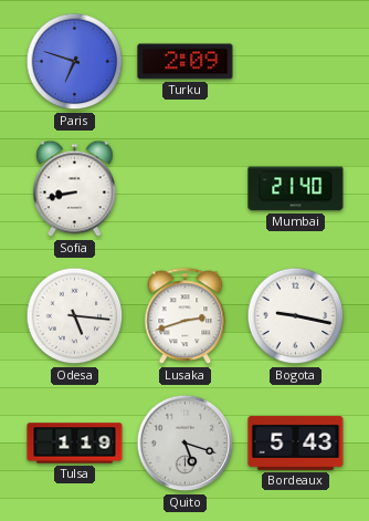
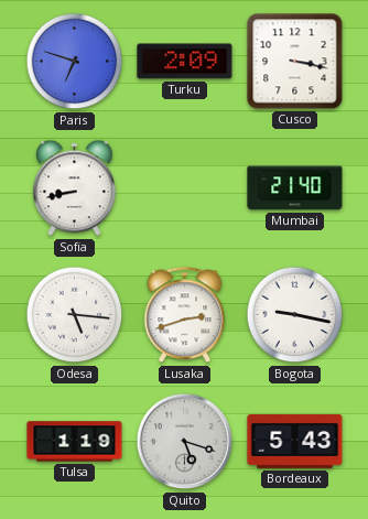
Cusco: none -> 3:17
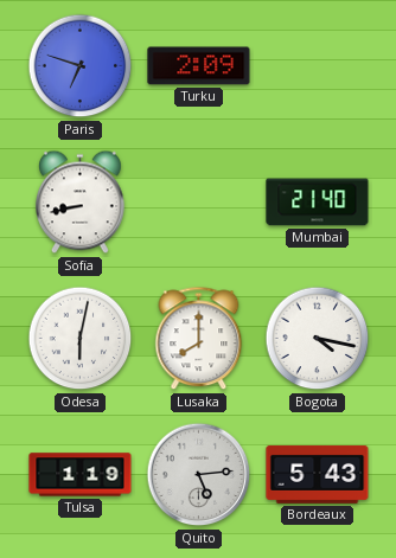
Cusco: 3:17 -> none
Odesa: 5:16 -> 6:02
Lusaka: 2:42 -> 8:00
Bogota: 9:17 -> 4:17
Quito: 5:18 -> 5:14
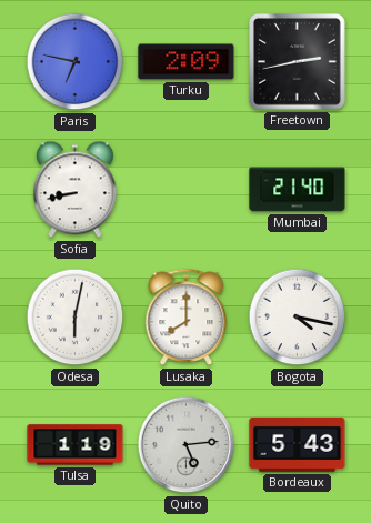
Paris: 6:48 -> 6:47
Freetown: none -> 2:43
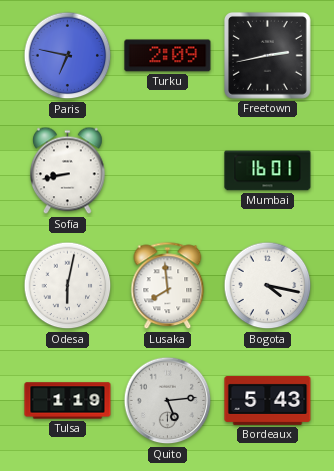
Mumbai: 21:40 -> 16:01
Lusaka: 8:00 -> 7:59
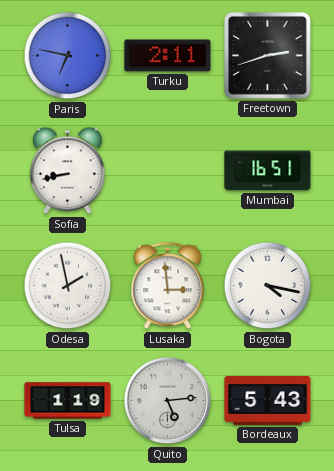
Turku: 2:09 -> 2:11
Freetown: 2:43 -> 2:42
Mumbai: 16:01 -> 16:51
Odesa: 6:02 -> 1:58
Lusaka: 7:59 -> 2:59
